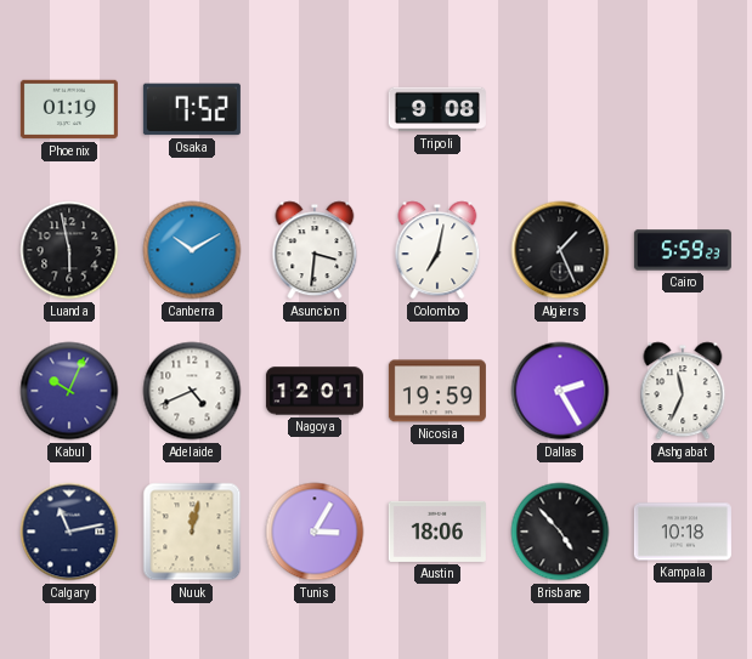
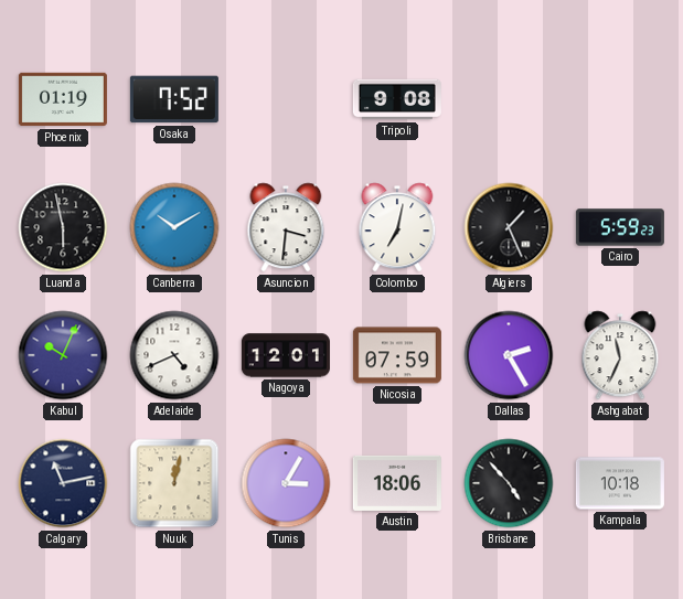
Nicosia: 19:59 -> 07:59
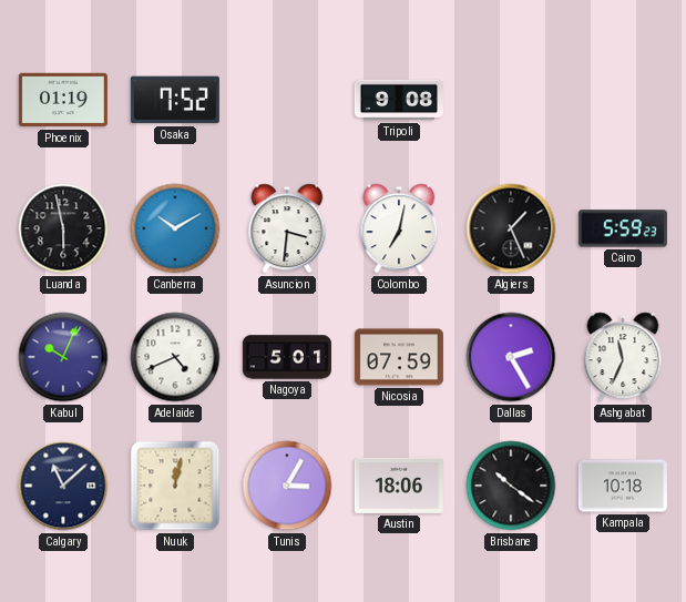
Nagoya: 12:01 -> 5:01
Calgary: 11:13 -> 11:08
Brisbane: 4:53 -> 10:21
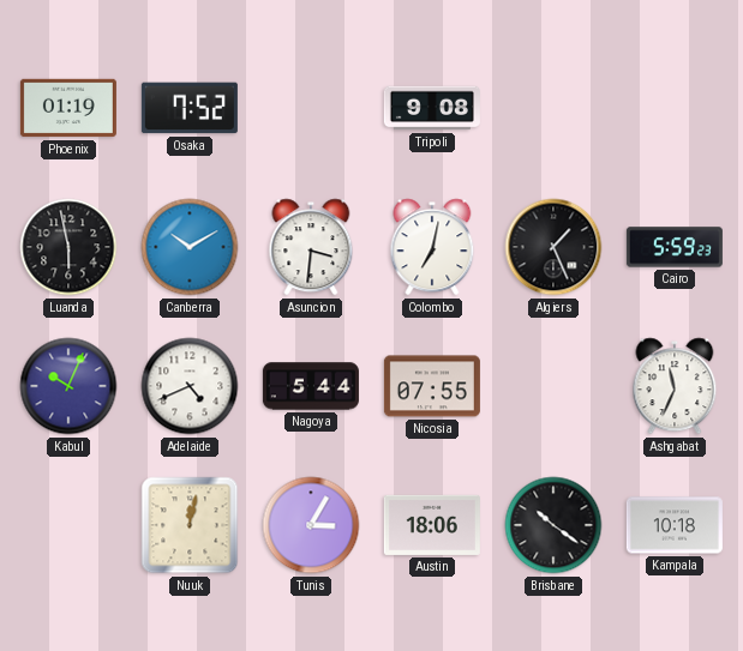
Nagoya: 5:01 -> 5:44
Nicosia: 07:59 -> 07:55
Dallas: 2:25 -> none
Calgary: 11:08 -> none
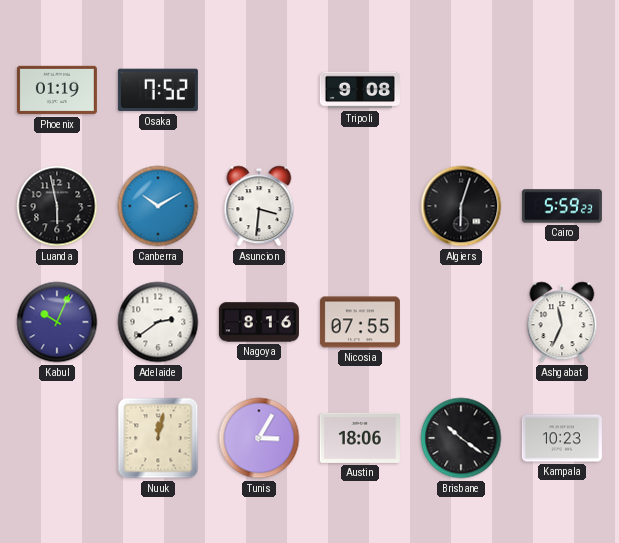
Colombo: 7:02 -> none
Algiers: 1:26 -> 6:03
Adelaide: 4:41 -> 2:39
Nagoya: 5:44 -> 8:16
Kampala: 10:18 -> 10:23
